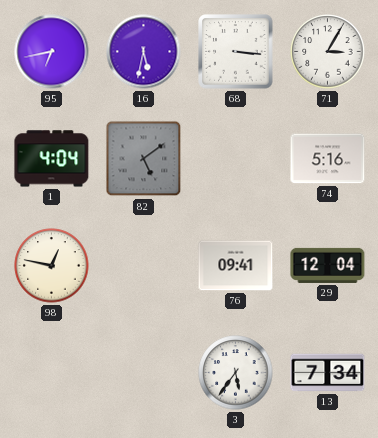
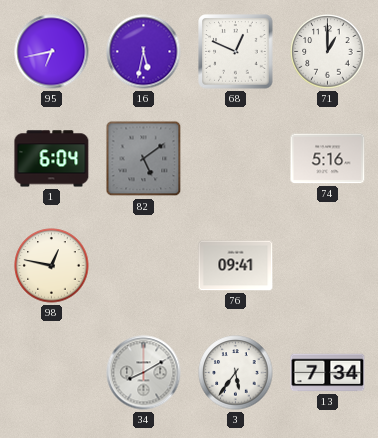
68: 3:16 -> 12:49
71: 3:05 -> 1:00
1: 4:04 -> 6:04
29: 12:04 -> none
34: none -> 8:10
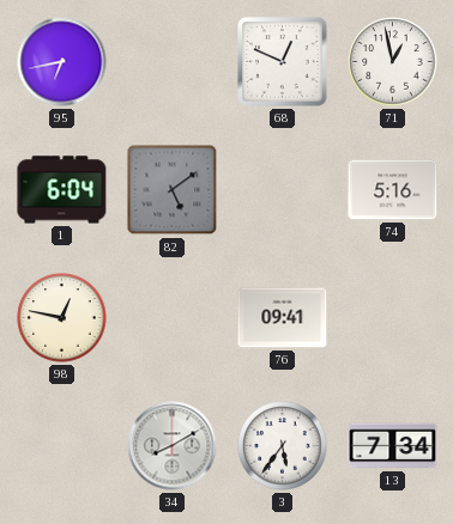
16: 5:32 -> none
71: 1:00 -> 12:58
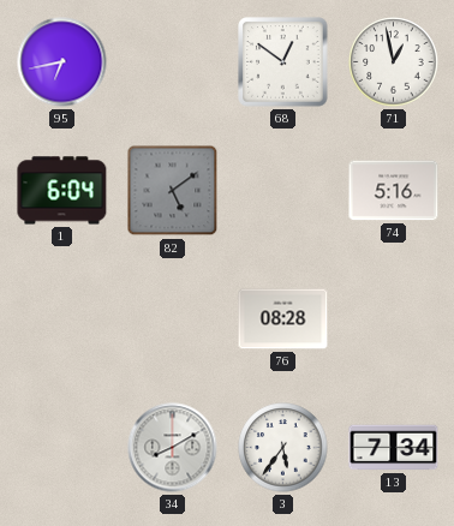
68: 12:49 -> 12:51
98: 12:47 -> none
76: 09:41 -> 08:28
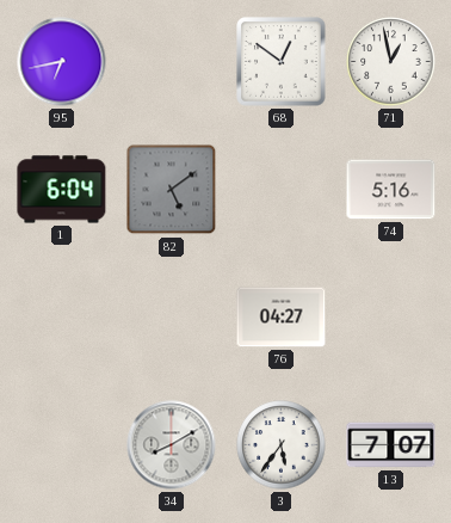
76: 08:28 -> 04:27
13: 7:34 -> 7:07
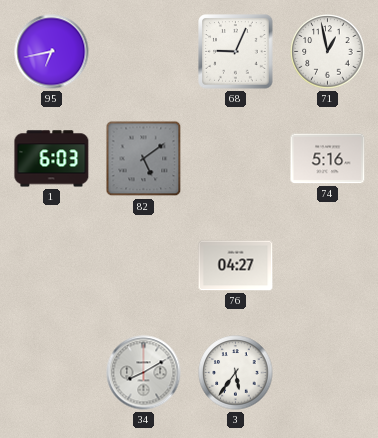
68: 12:51 -> 9:04
1: 6:04 -> 6:03
13: 7:07 -> none
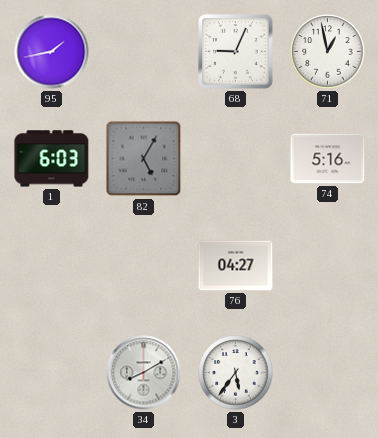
95: 6:43 -> 1:43
82: 5:09 -> 5:05
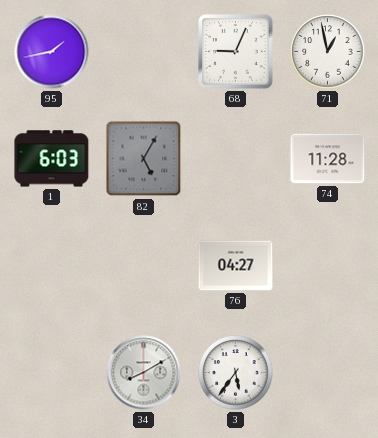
74: 5:16 -> 11:28
